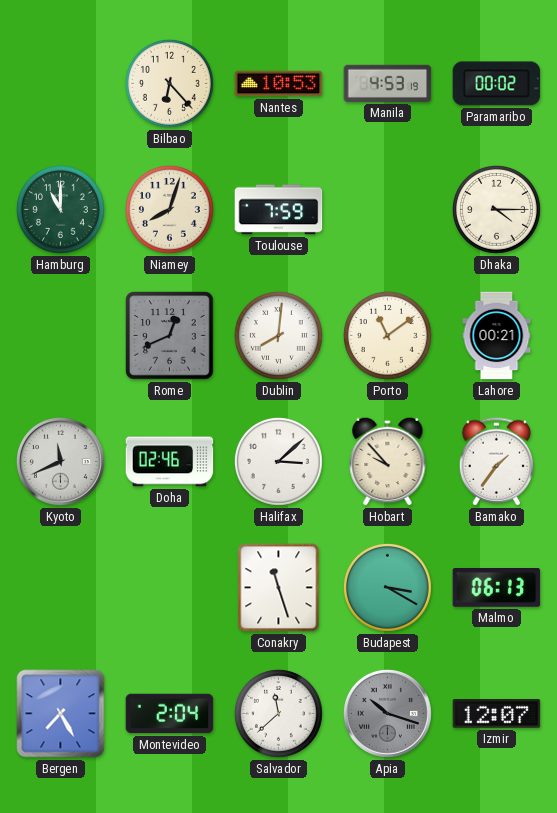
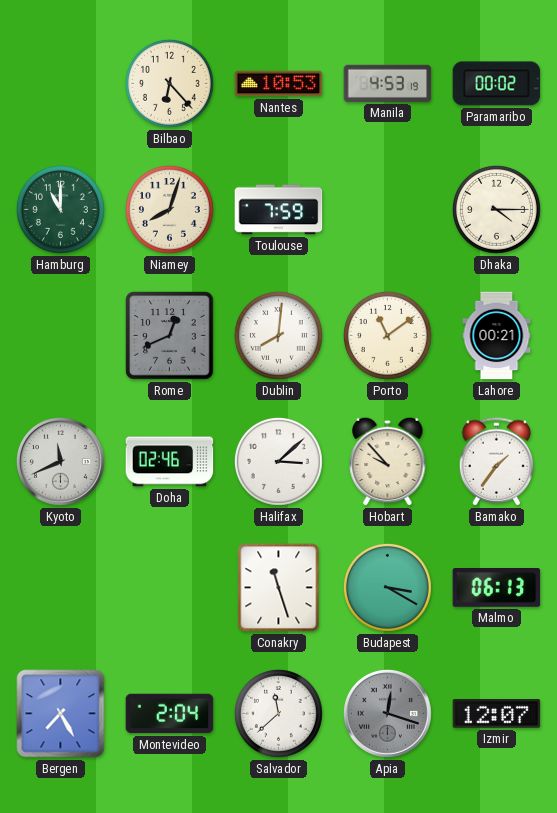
Apia: 10:18 -> 12:18
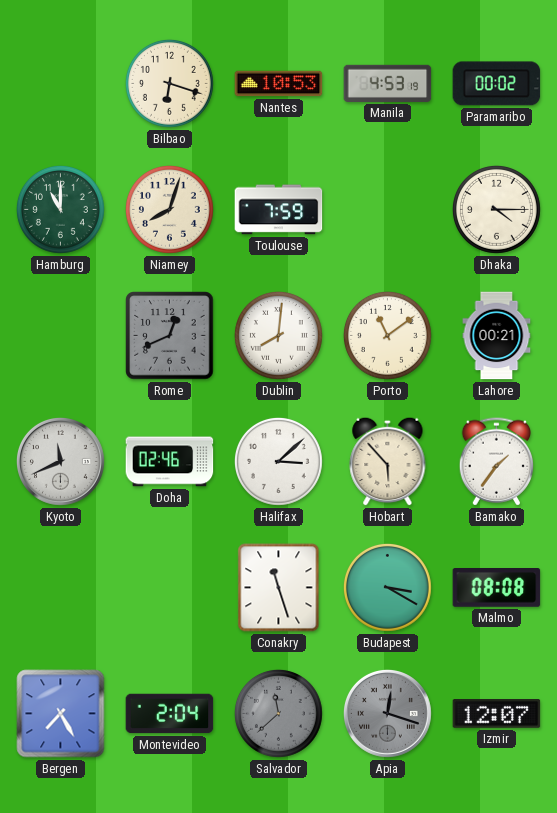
Bilbao: 6:23 -> 6:18
Hobart: 9:53 -> 5:53
Malmo: 06:13 -> 08:08
Salvador dial: white -> grey
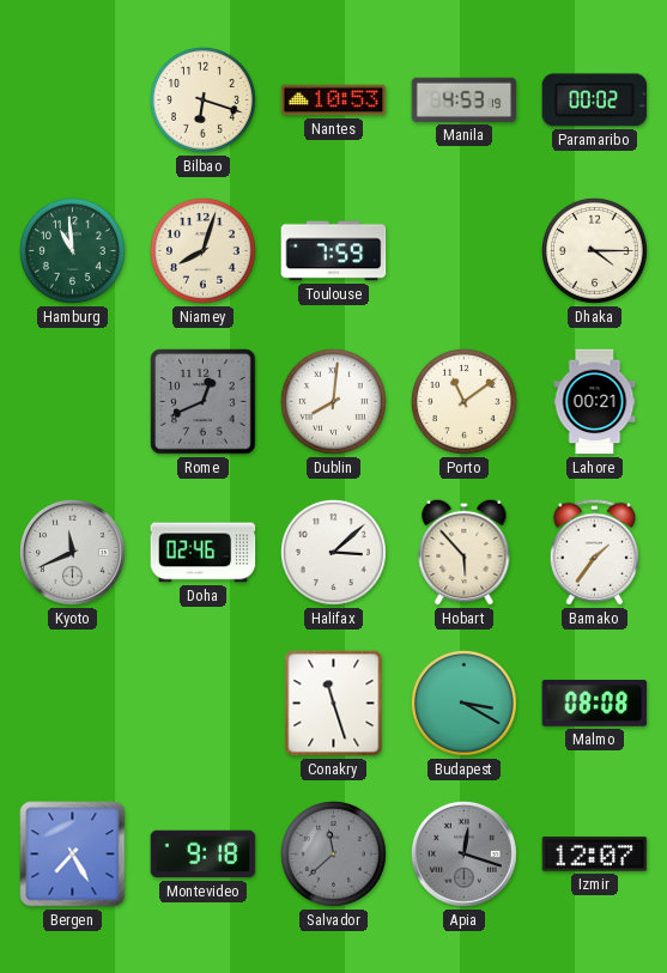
Hamburg: 11:00 -> 10:59
Montevideo: 2:04 -> 9:18
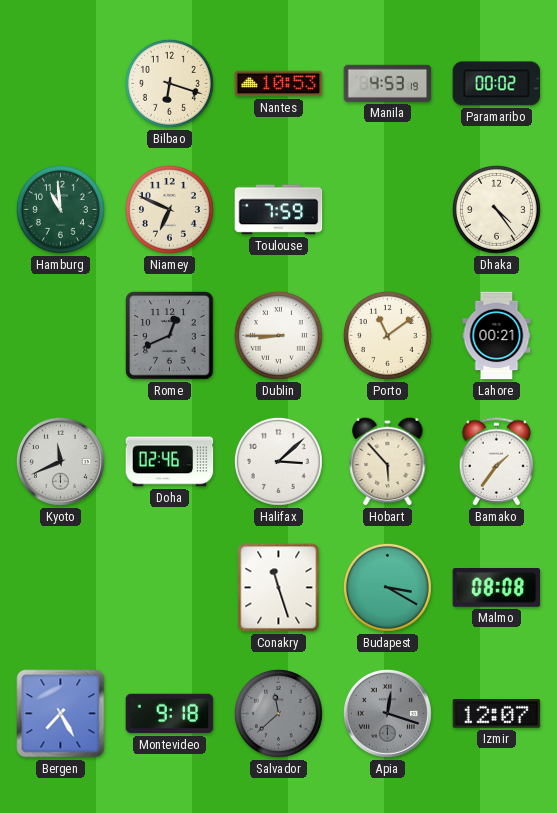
Niamey: 8:03 -> 6:49
Dhaka: 4:15 -> 4:24
Dublin: 8:01 -> 8:45
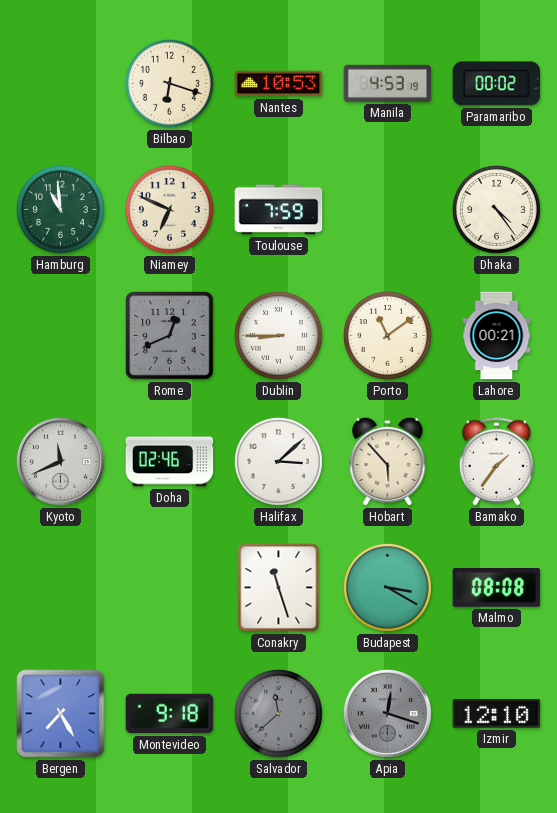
Izmir: 12:07 -> 12:10
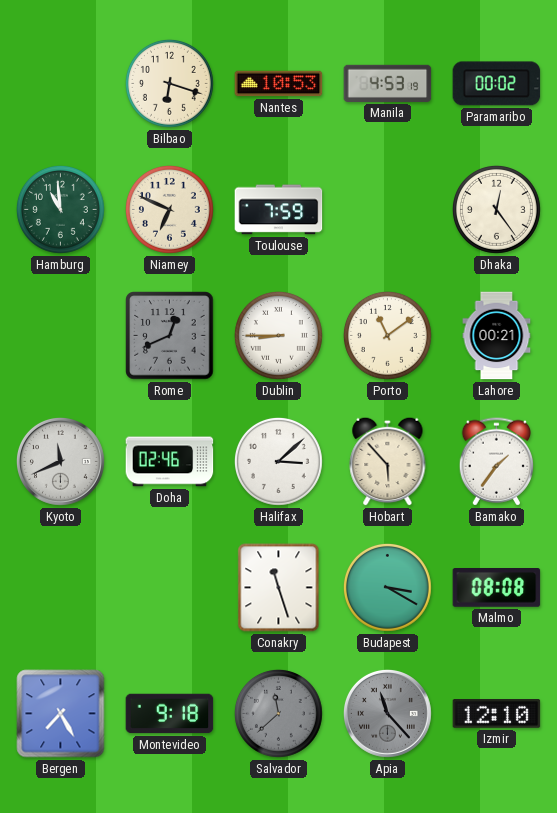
Dhaka: 4:24 -> 12:24
Apia: 12:18 -> 11:23
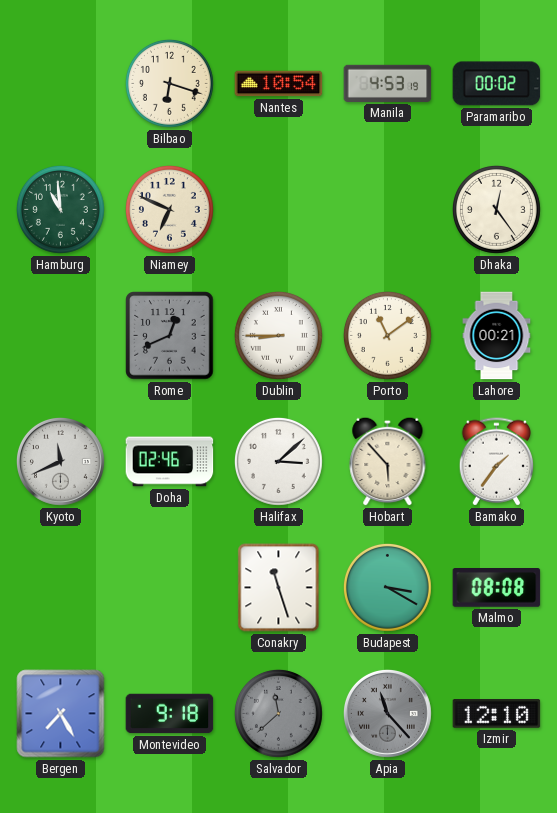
Nantes: 10:53 -> 10:54
Toulouse: 7:59 -> none
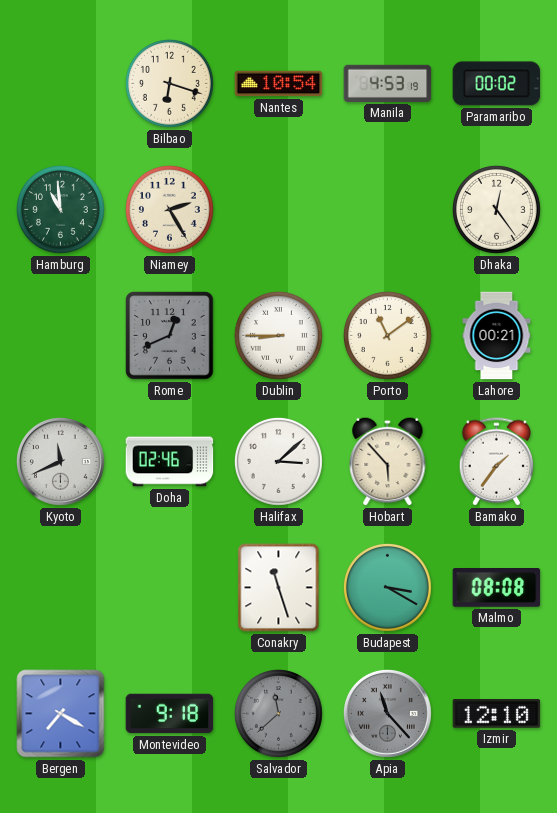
Niamey: 6:49 -> 2:25
Bergen: 7:25 -> 7:20
